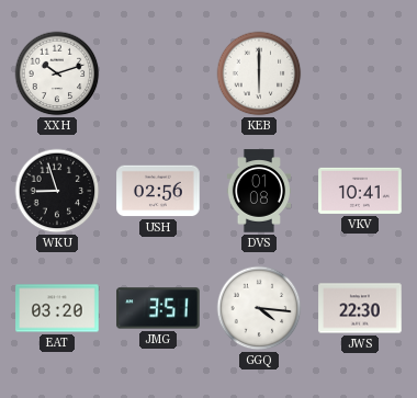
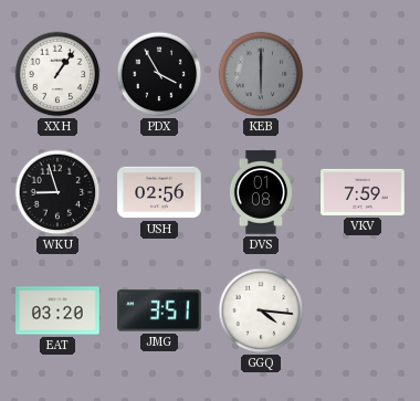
XXH: 10:12 -> 1:06
PDX: none -> 3:55
KEB dial: white -> grey
VKV: 10:41 -> 7:59
JWS: 22:30 -> none
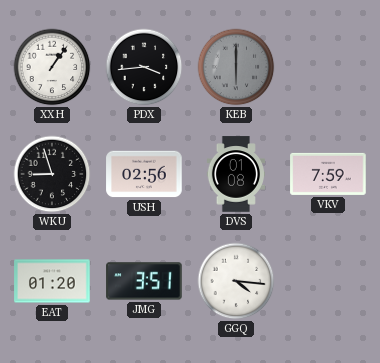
PDX: 3:55 -> 3:44
EAT: 03:20 -> 01:20
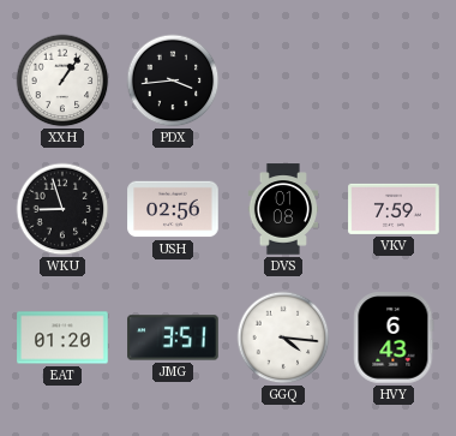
KEB: 6:00 -> none
HVY: none -> 6:43
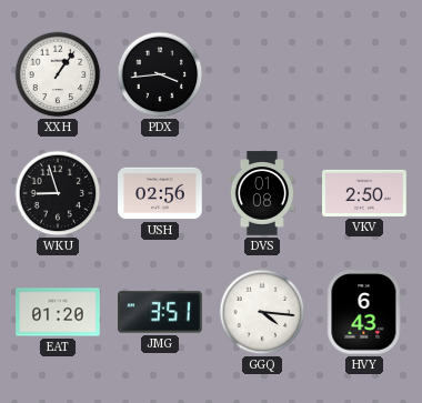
VKV: 7:59 -> 2:50
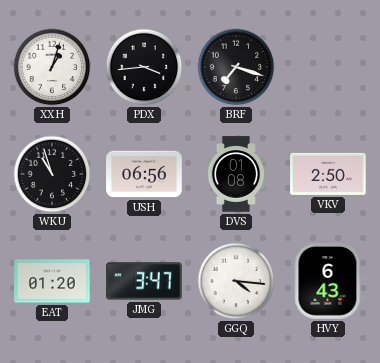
XXH: 1:06 -> 1:03
BRF: none -> 7:18
WKU: 8:57 -> 10:57
USH: 02:56 -> 06:56
JMG: 3:51 -> 3:47
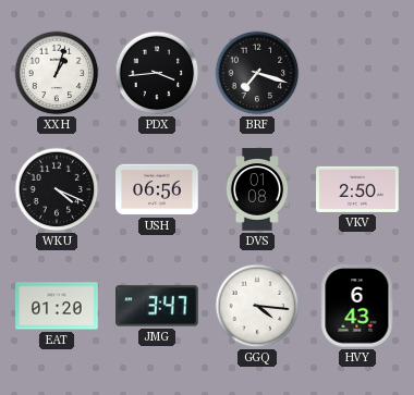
WKU: 10:57 -> 4:19
